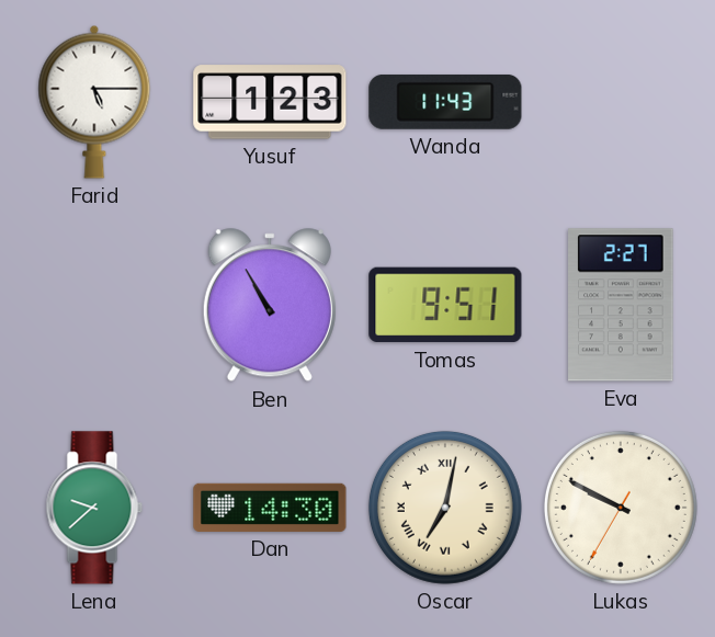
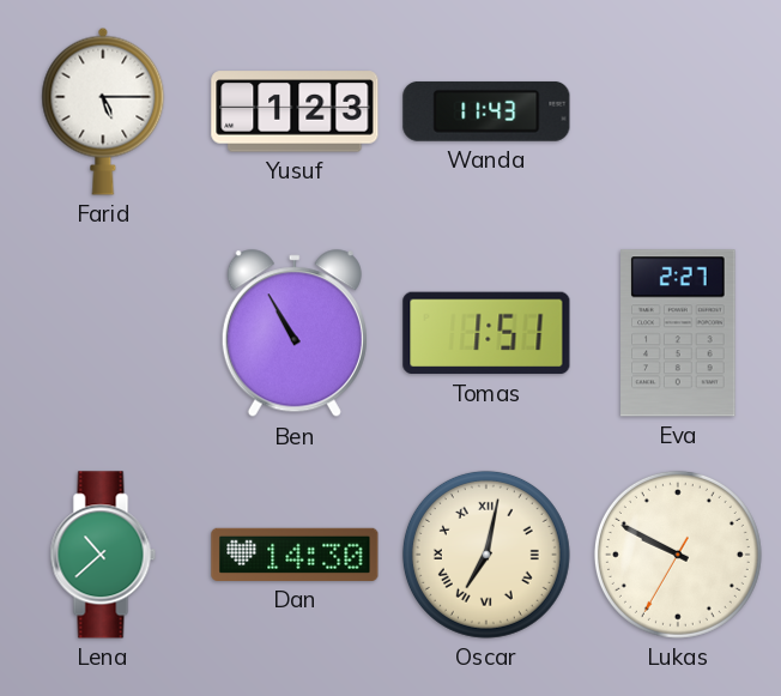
Tomas: 9:51 -> 1:51
Lena: 9:38 -> 10:38
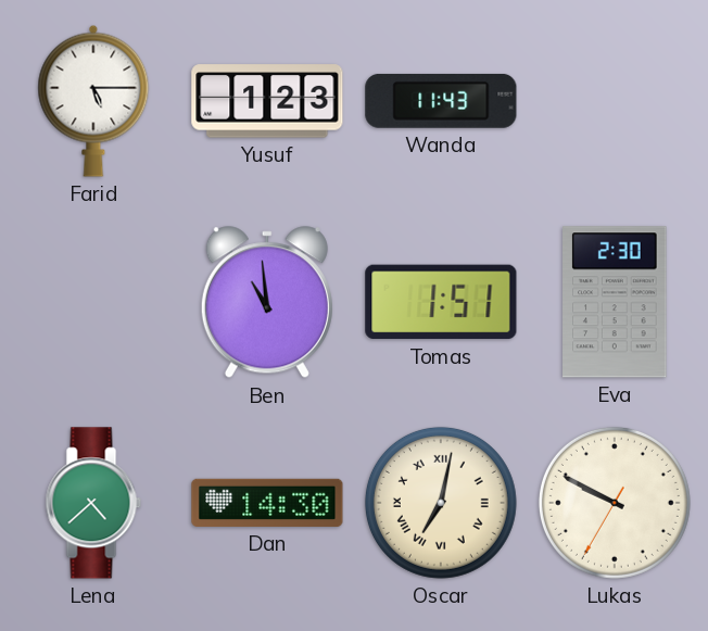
Ben: 10:55 -> 10:59
Eva: 2:27 -> 2:30
Lena: 10:38 -> 4:38
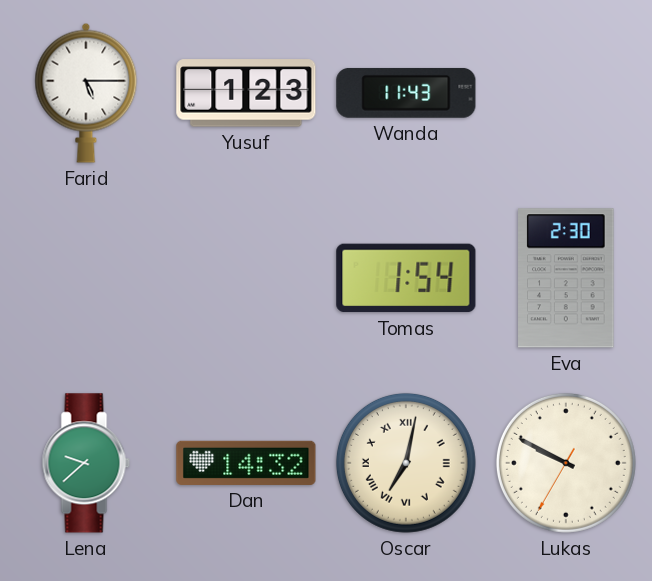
Ben: 10:59 -> none
Tomas: 1:51 -> 1:54
Lena: 4:38 -> 9:38
Dan: 14:30 -> 14:32
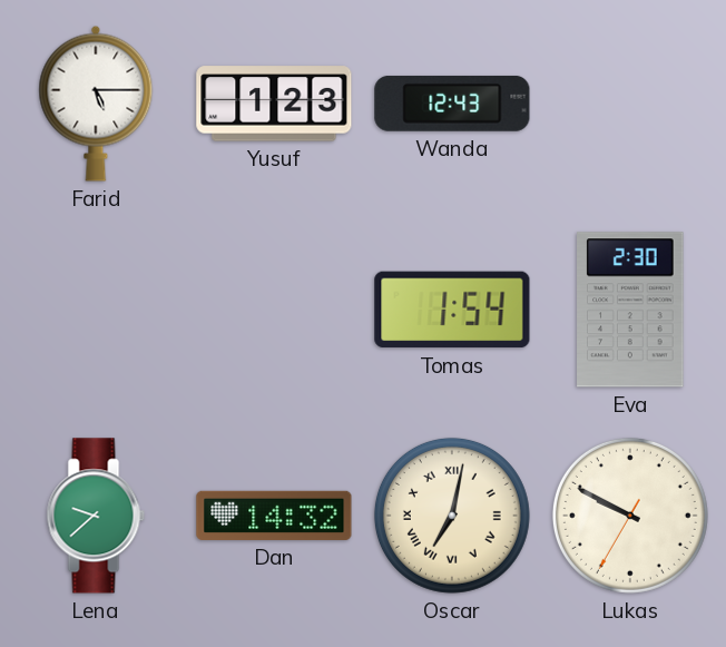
Wanda: 11:43 -> 12:43
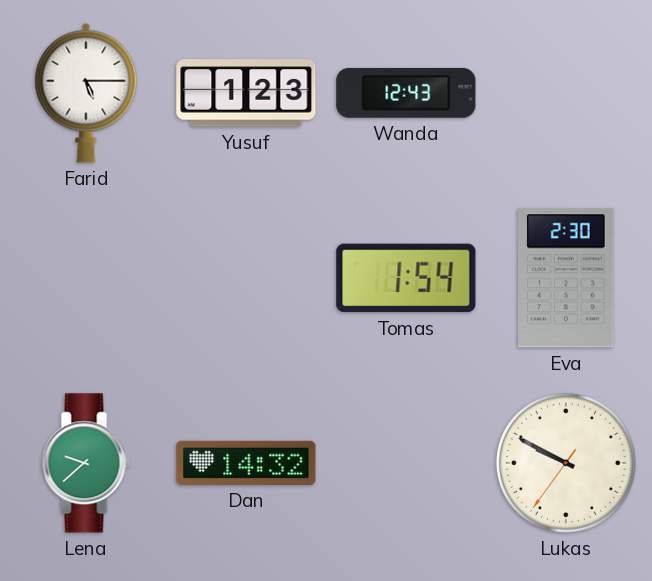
Oscar: 7:02 -> none
Lukas: 9:49:35 -> 9:49:36
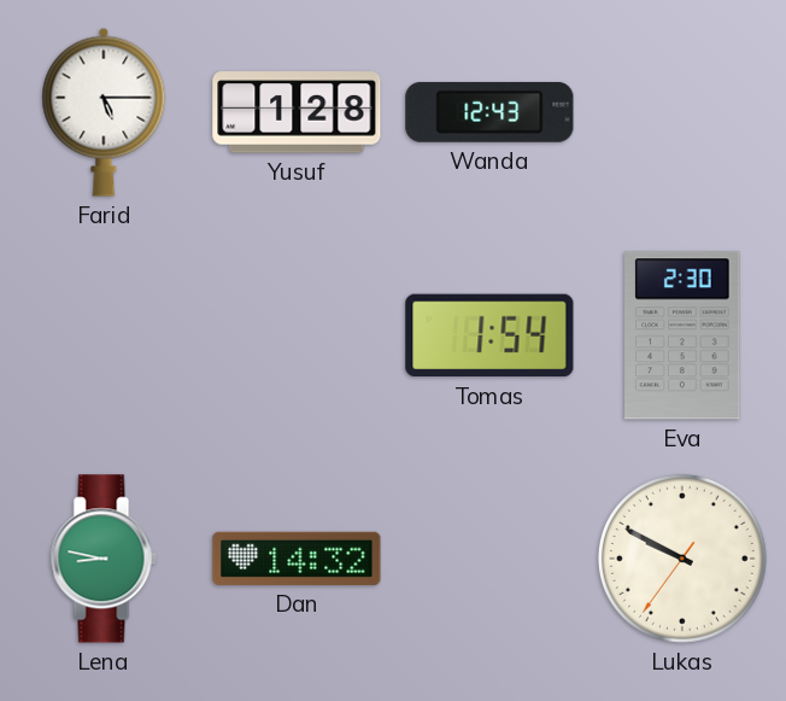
Yusuf: 1:23 -> 1:28
Lena: 9:38 -> 8:47
